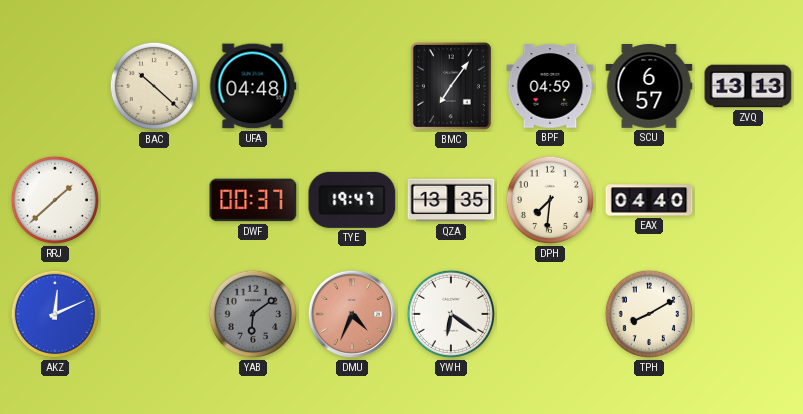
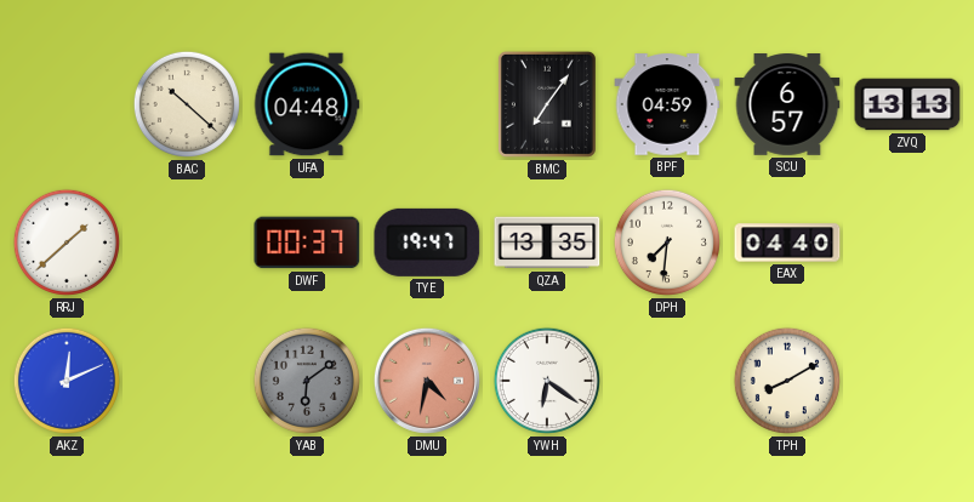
DMU: 4:34 -> 4:32
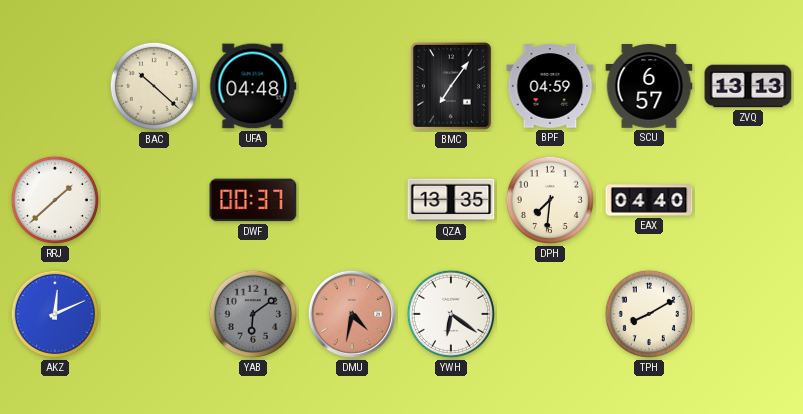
TYE: 19:47 -> none
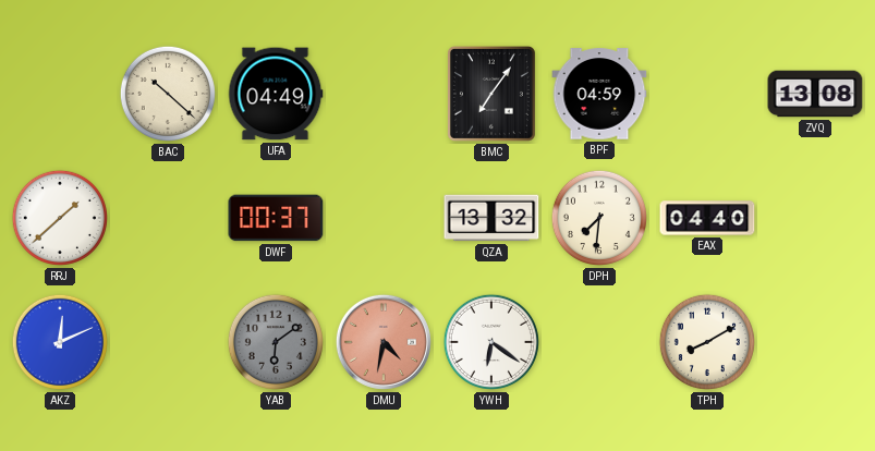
UFA: 04:48 -> 04:49
SCU: 6:57 -> none
ZVQ: 13:13 -> 13:08
QZA: 13:35 -> 13:32
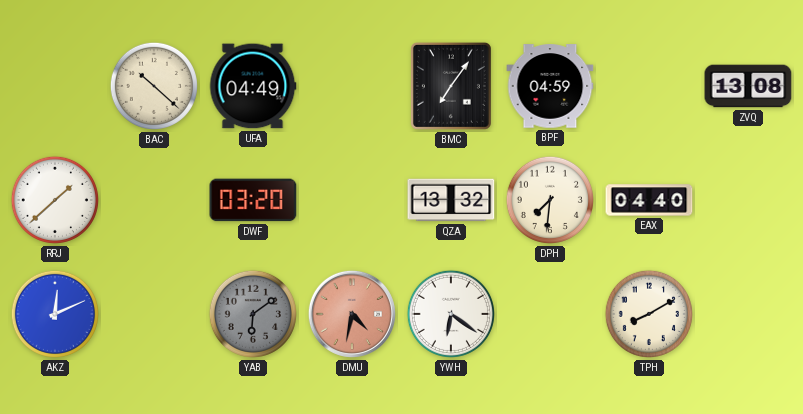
DWF: 00:37 -> 03:20
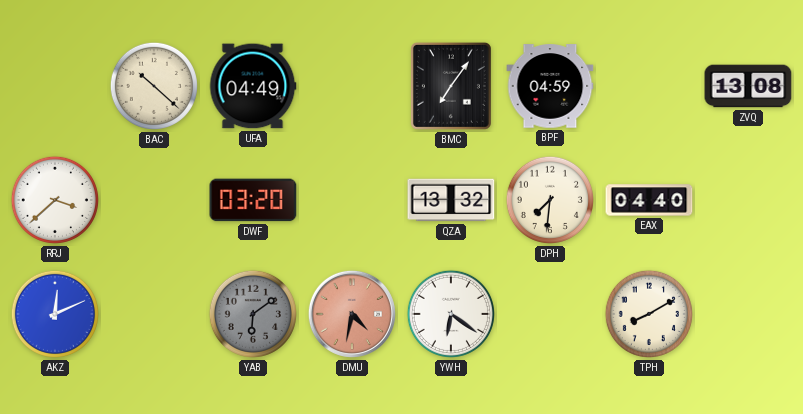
RRJ: 1:38 -> 3:38
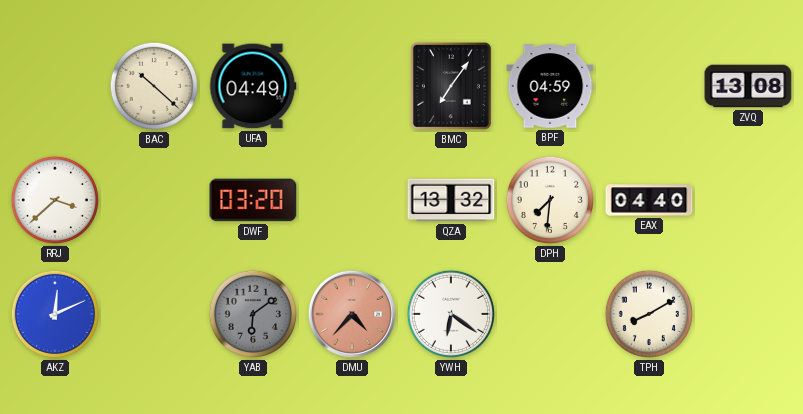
DMU: 4:32 -> 4:37
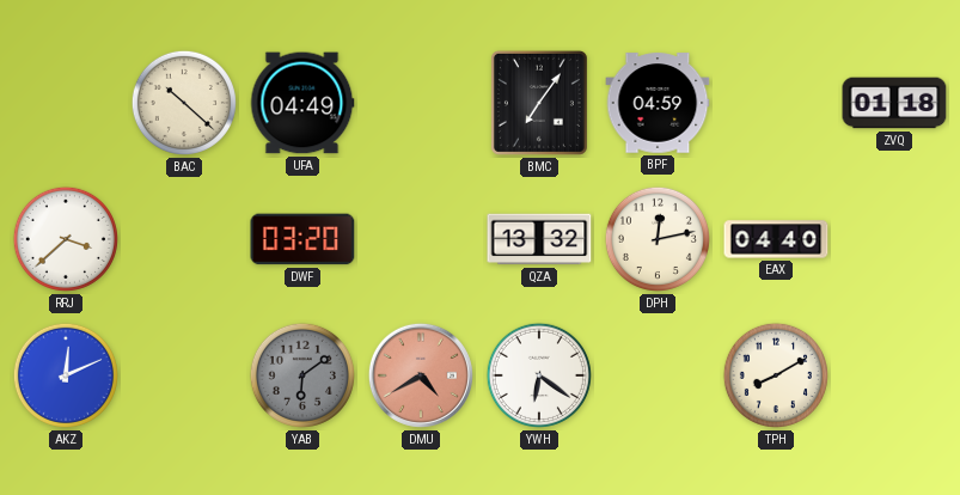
ZVQ: 13:08 -> 01:18
DPH: 7:31 -> 12:13
DMU: 4:37 -> 4:40
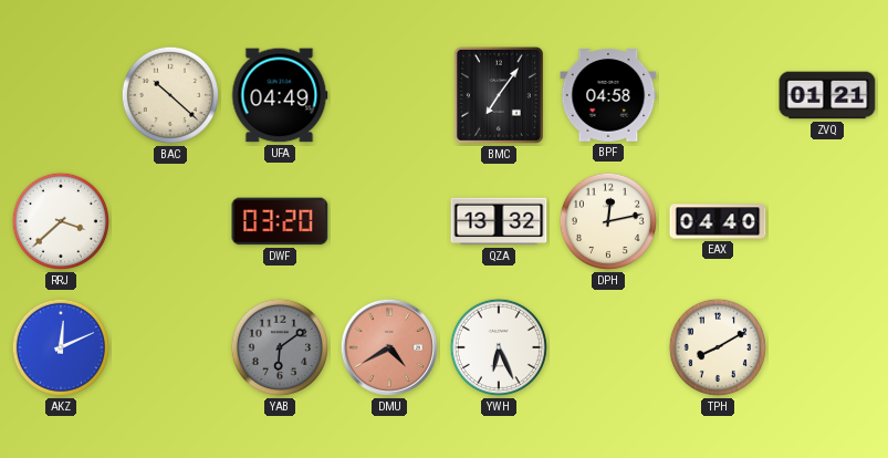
BPF: 04:59 -> 04:58
ZVQ: 01:18 -> 01:21
YWH: 6:21 -> 6:26
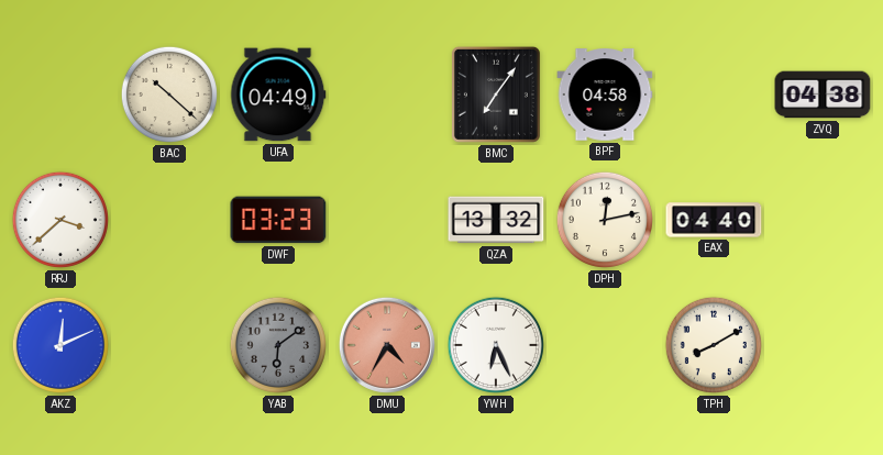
ZVQ: 01:21 -> 04:38
DWF: 03:20 -> 03:23
DMU: 4:40 -> 4:35
